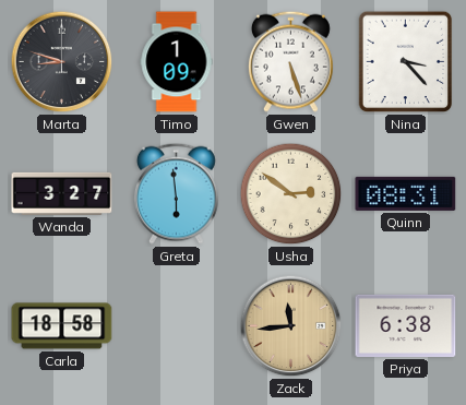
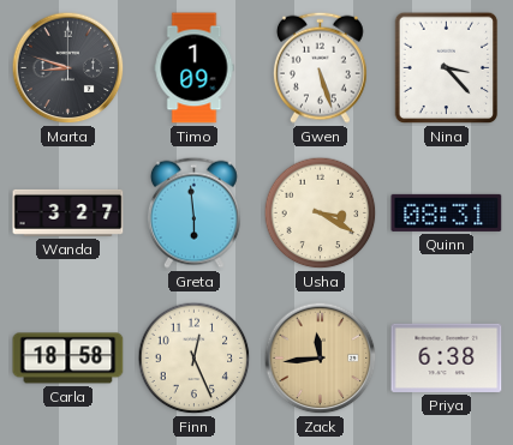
Usha: 2:51 -> 3:20
Finn: none -> 12:26
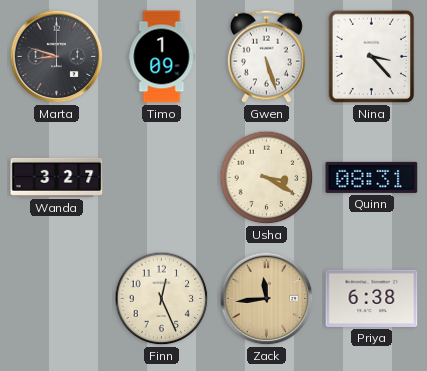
Greta: 5:59 -> none
Carla: 18:58 -> none
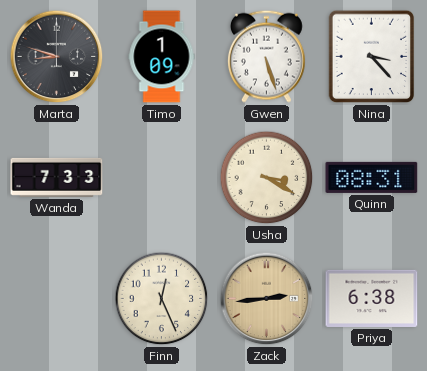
Wanda: 3:27 -> 7:33
Zack: 11:44 -> 2:44
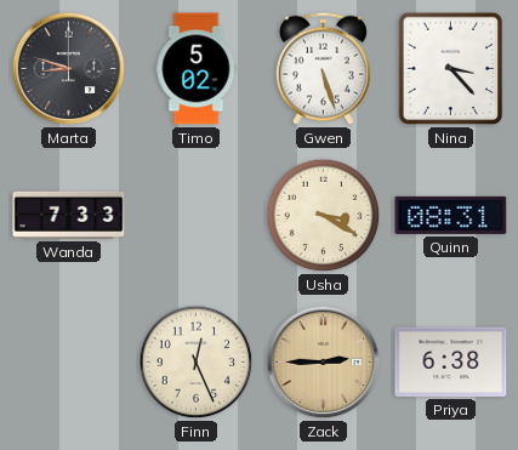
Timo: 1:09 -> 5:02
Zack: 2:44 -> 2:45
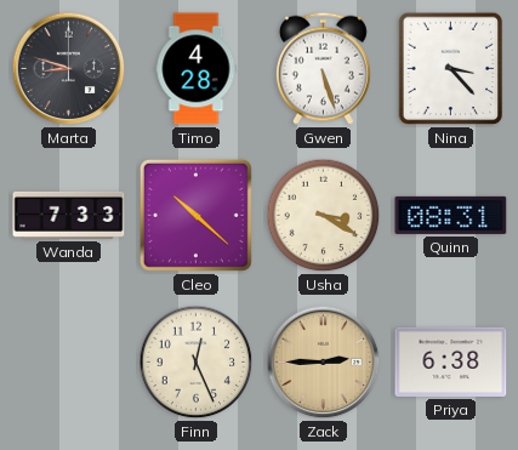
Timo: 5:02 -> 4:28
Cleo: none -> 10:22
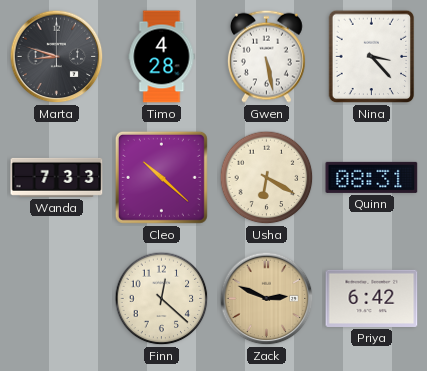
Gwen: 5:27 -> 5:28
Usha: 3:20 -> 6:20
Finn: 12:26 -> 12:22
Zack: 2:45 -> 2:49
Priya: 6:38 -> 6:42
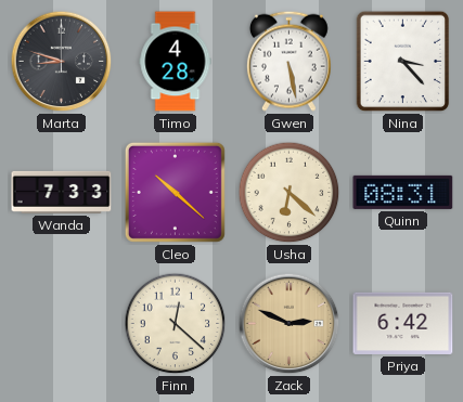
Usha: 6:20 -> 6:22
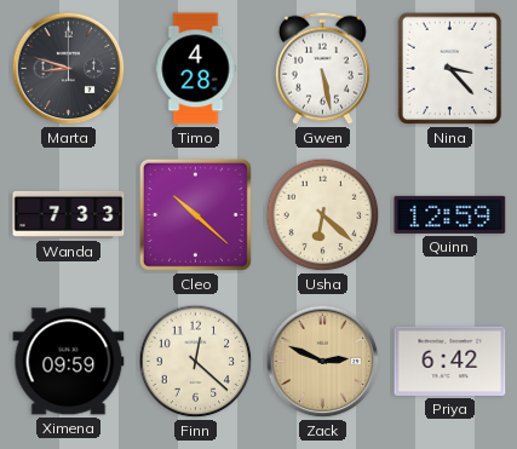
Quinn: 08:31 -> 12:59
Ximena: none -> 09:59
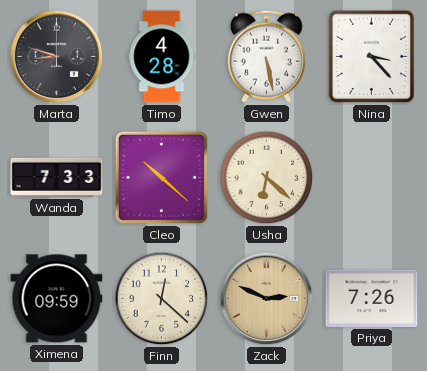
Quinn: 12:59 -> none
Priya: 6:42 -> 7:26
